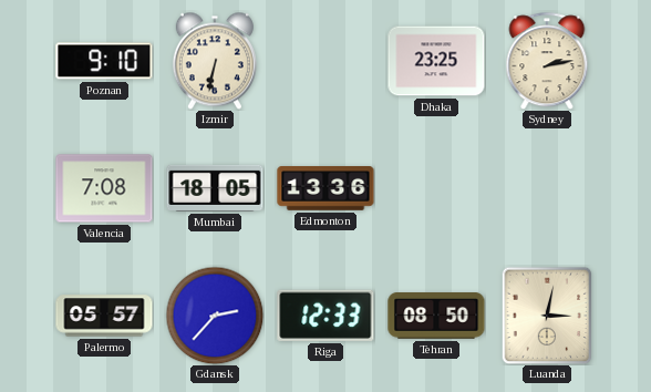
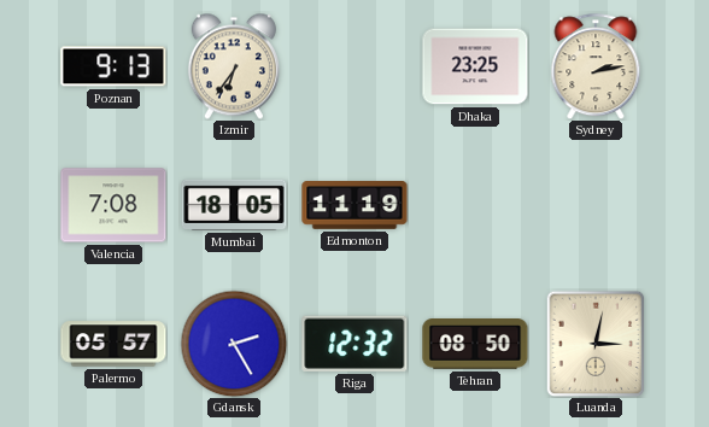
Poznan: 9:10 -> 9:13
Izmir: 6:32 -> 6:36
Edmonton: 13:36 -> 11:19
Gdansk: 2:37 -> 2:25
Riga: 12:33 -> 12:32
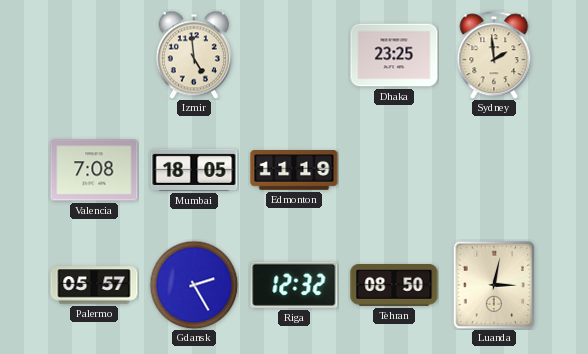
Poznan: 9:13 -> none
Izmir: 6:36 -> 4:59
Sydney: 2:13 -> 1:59
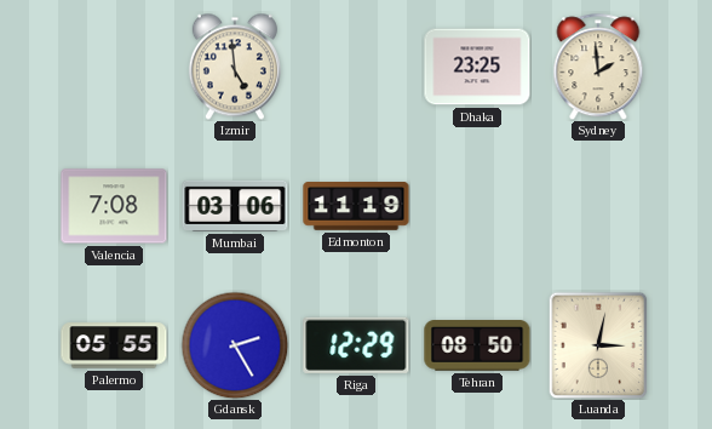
Mumbai: 18:05 -> 03:06
Palermo: 05:57 -> 05:55
Riga: 12:32 -> 12:29
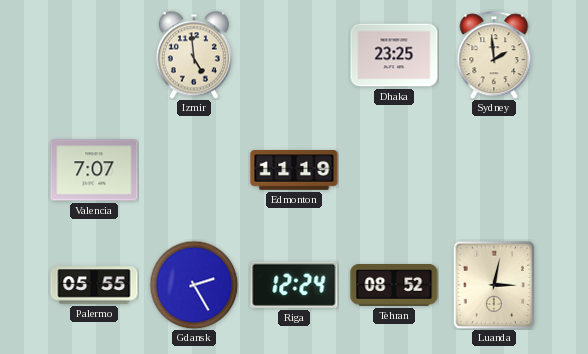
Valencia: 7:08 -> 7:07
Mumbai: 03:06 -> none
Riga: 12:29 -> 12:24
Tehran: 08:50 -> 08:52
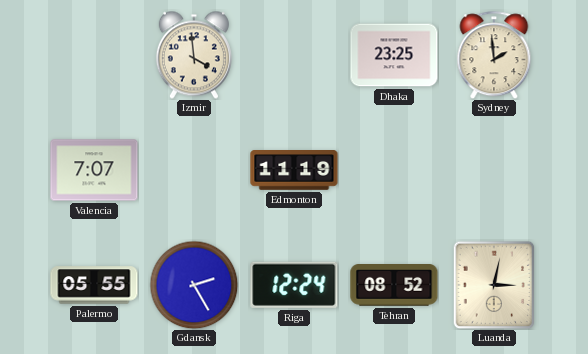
Izmir: 4:59 -> 3:59
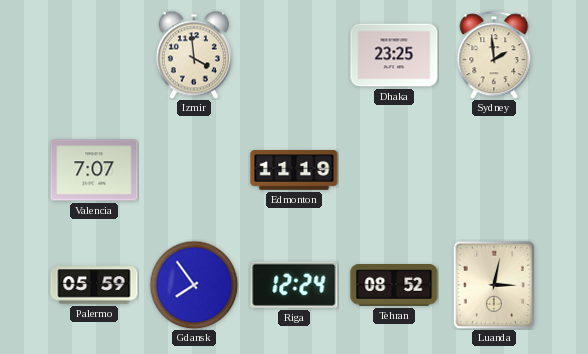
Palermo: 05:55 -> 05:59
Gdansk: 2:25 -> 7:54
